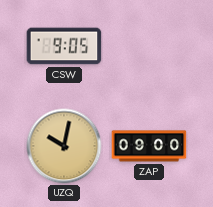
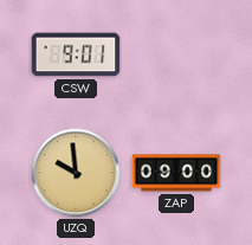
CSW: 9:05 -> 9:01
UZQ: 10:02 -> 9:59
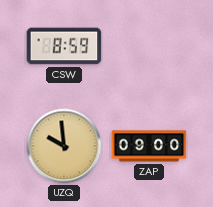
CSW: 9:01 -> 8:59
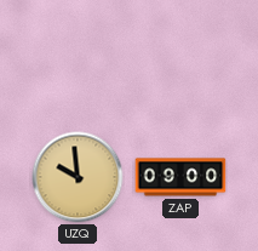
CSW: 8:59 -> none
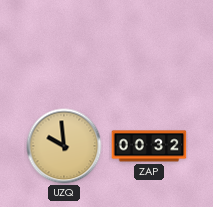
ZAP: 09:00 -> 00:32
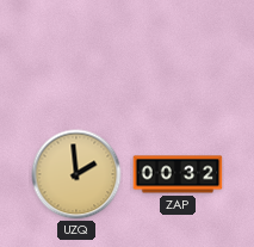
UZQ: 9:59 -> 1:59
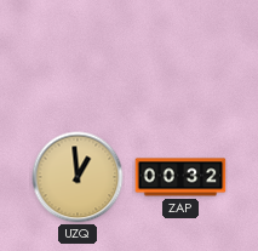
UZQ: 1:59 -> 12:59
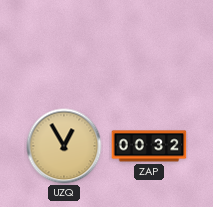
UZQ: 12:59 -> 12:55
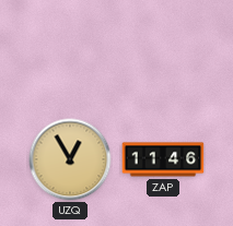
ZAP: 00:32 -> 11:46
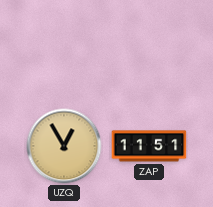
ZAP: 11:46 -> 11:51
